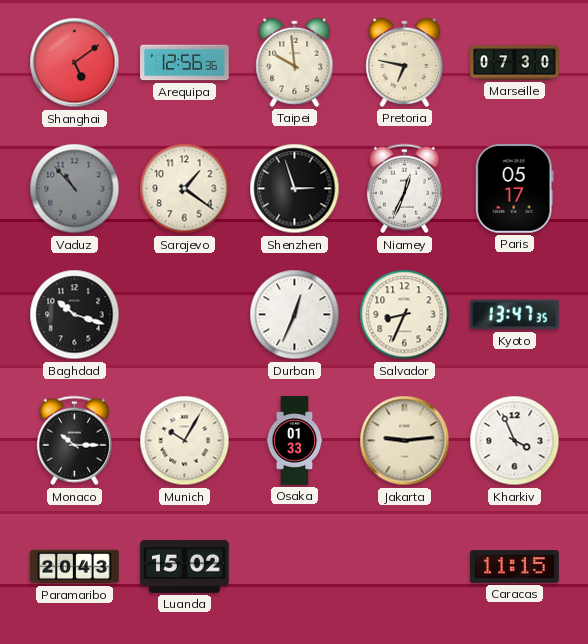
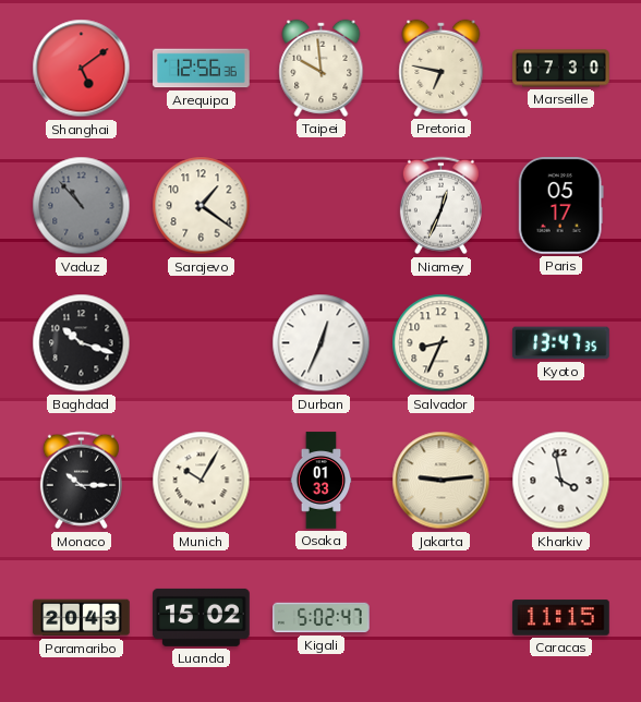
Shenzhen: 2:57 -> none
Kharkiv: 3:56 -> 3:58
Kigali: none -> 5:02
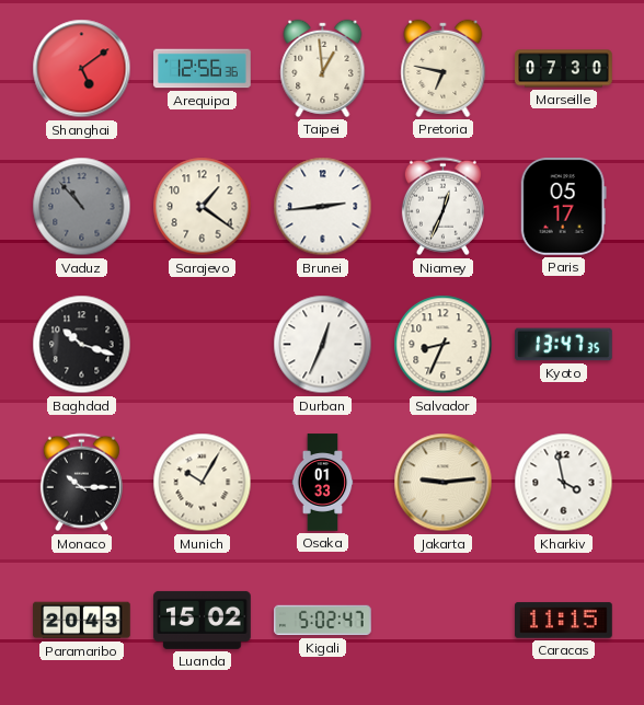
Taipei: 9:59 -> 12:59
Brunei: none -> 2:44
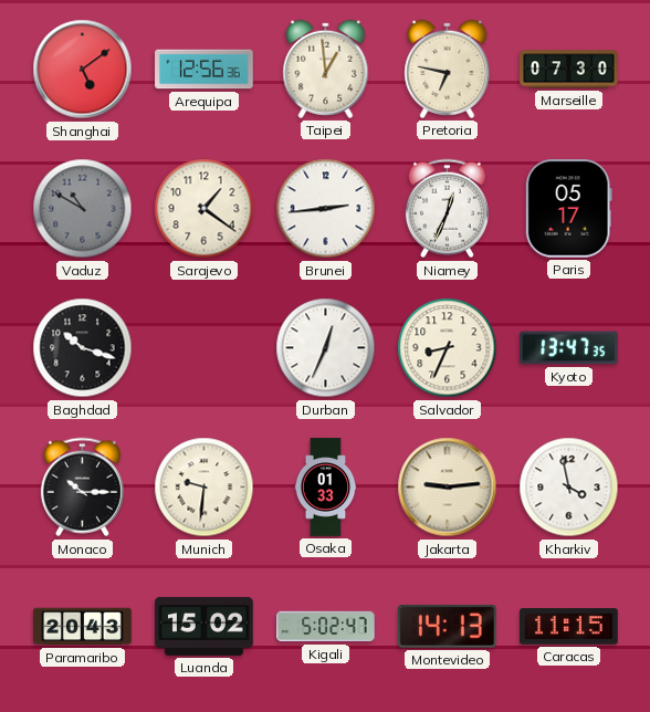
Vaduz: 10:53 -> 10:50
Munich: 10:05 -> 9:31
Montevideo: none -> 14:13
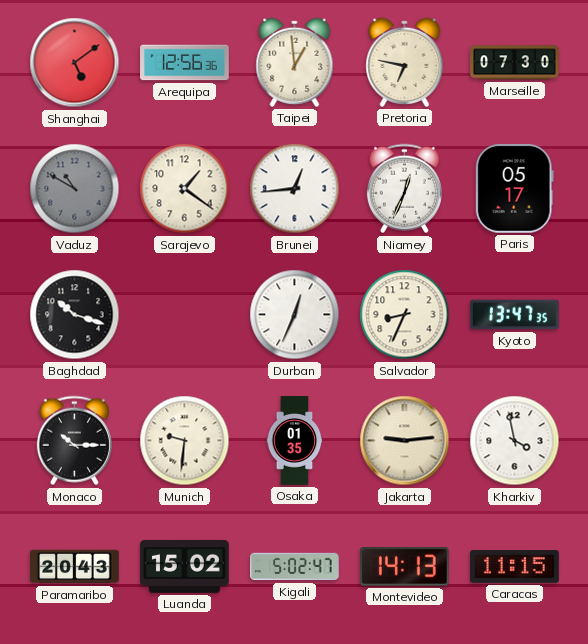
Brunei: 2:44 -> 12:44
Osaka: 01:33 -> 01:35
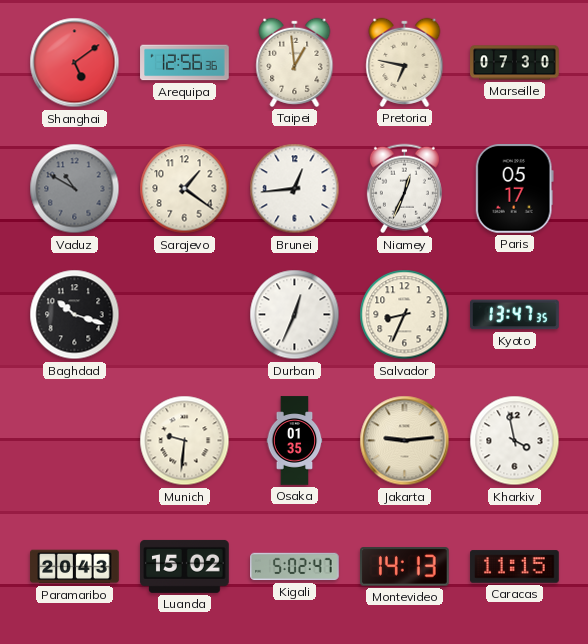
Monaco: 10:15 -> none
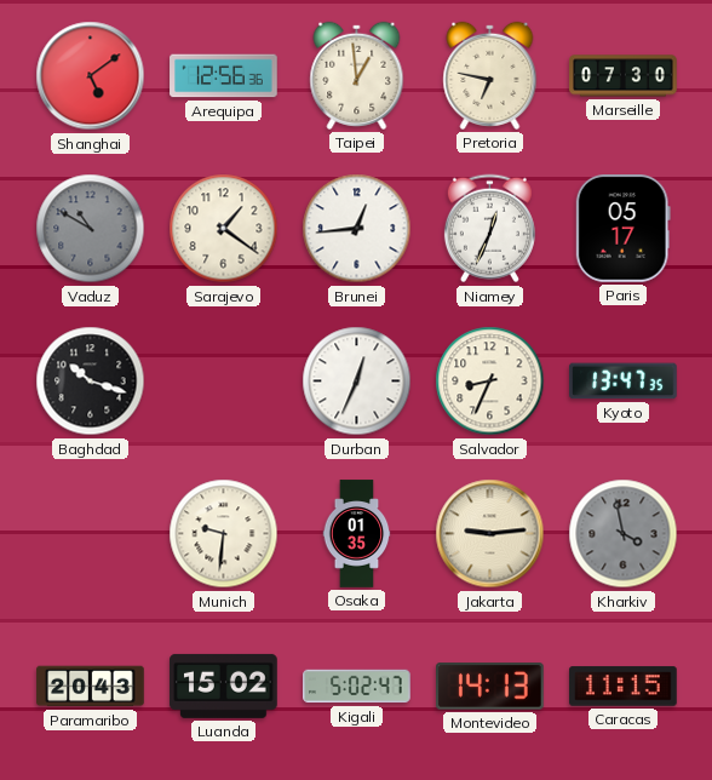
Kharkiv dial: white -> grey
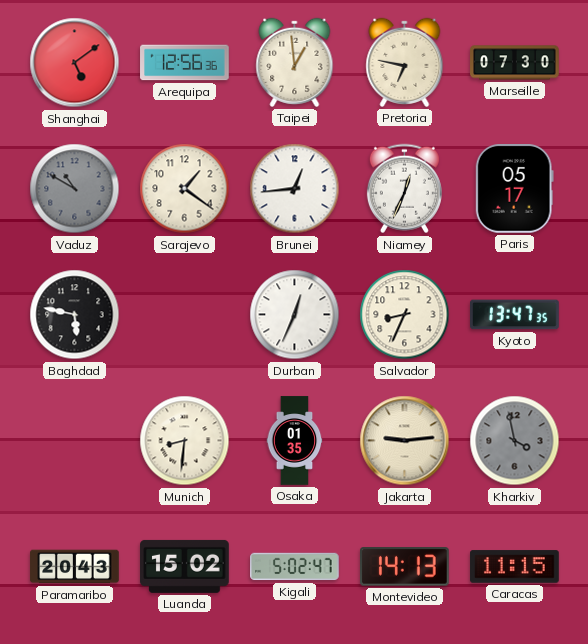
Baghdad: 10:18 -> 5:47
Munich: 9:31 -> 8:31
